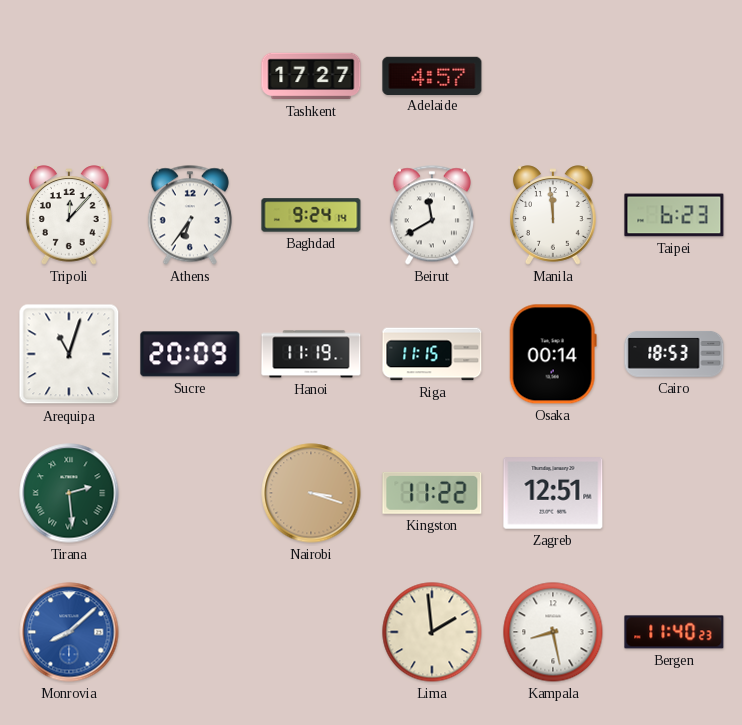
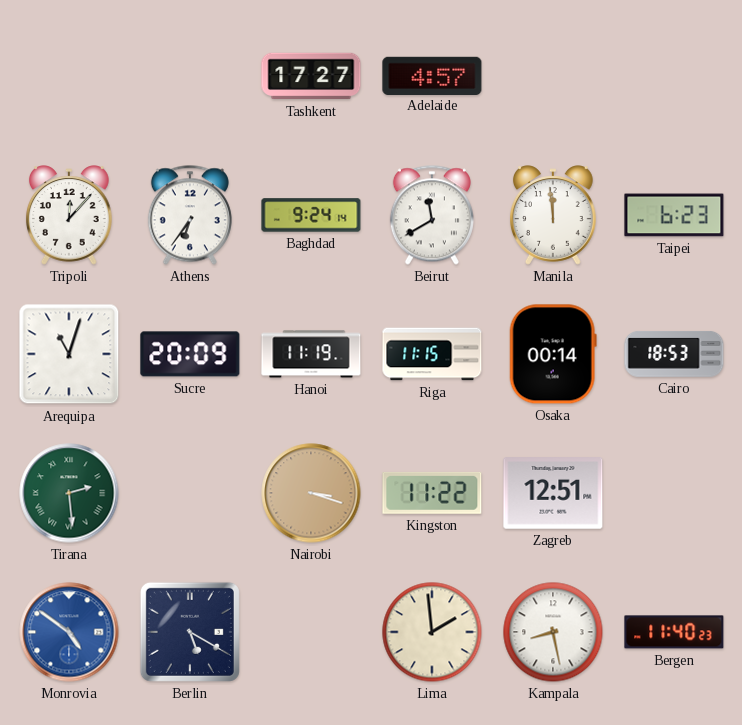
Monrovia: 8:08 -> 4:51
Berlin: none -> 5:20
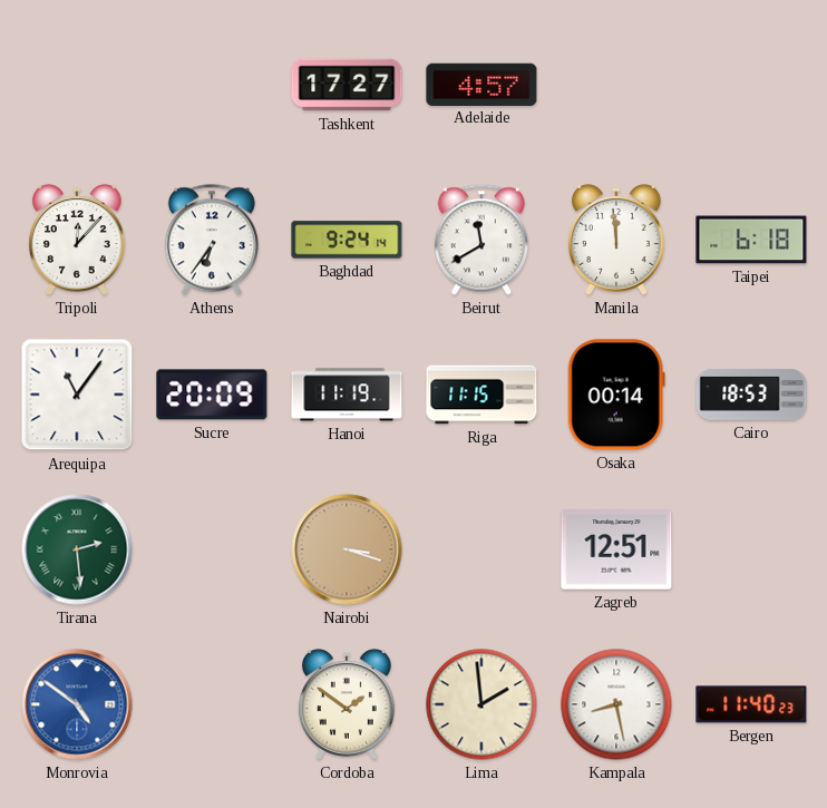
Taipei: 6:23 -> 6:18
Arequipa: 11:03 -> 11:06
Kingston: 11:22 -> none
Berlin: 5:20 -> none
Cordoba: none -> 1:51
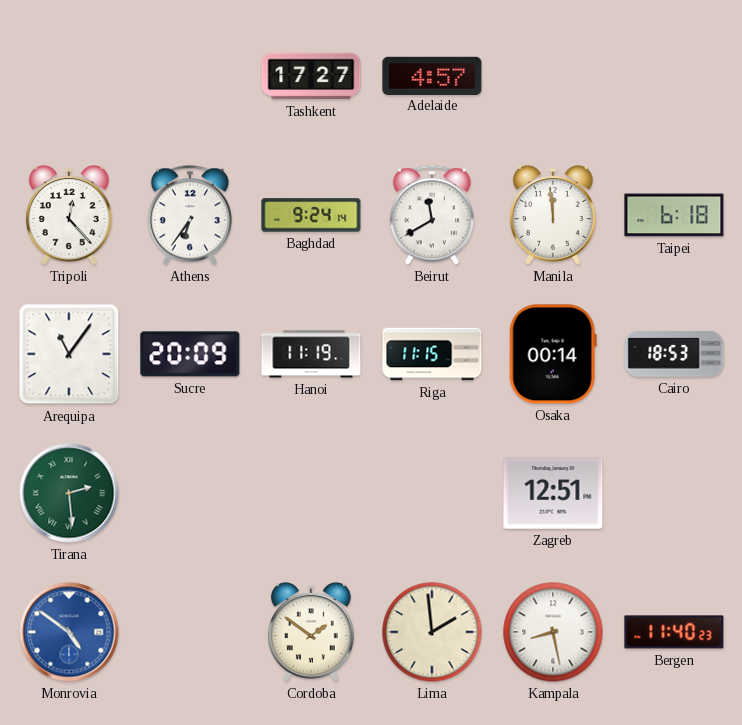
Tripoli: 12:07 -> 12:23
Nairobi: 3:18 -> none
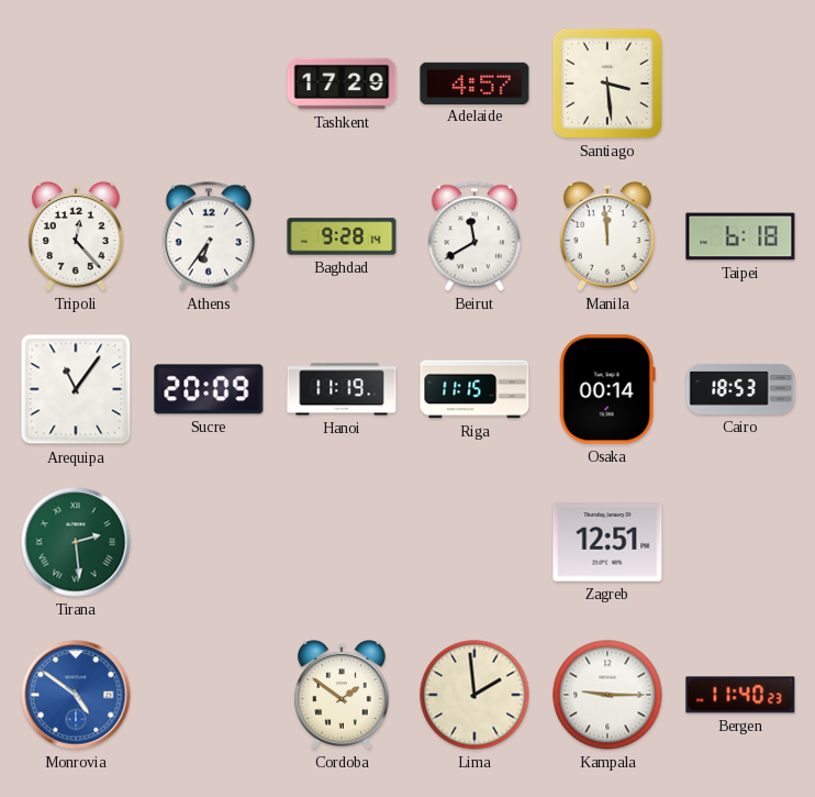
Tashkent: 17:27 -> 17:29
Santiago: none -> 3:29
Baghdad: 9:24 -> 9:28
Kampala: 8:28 -> 9:15
